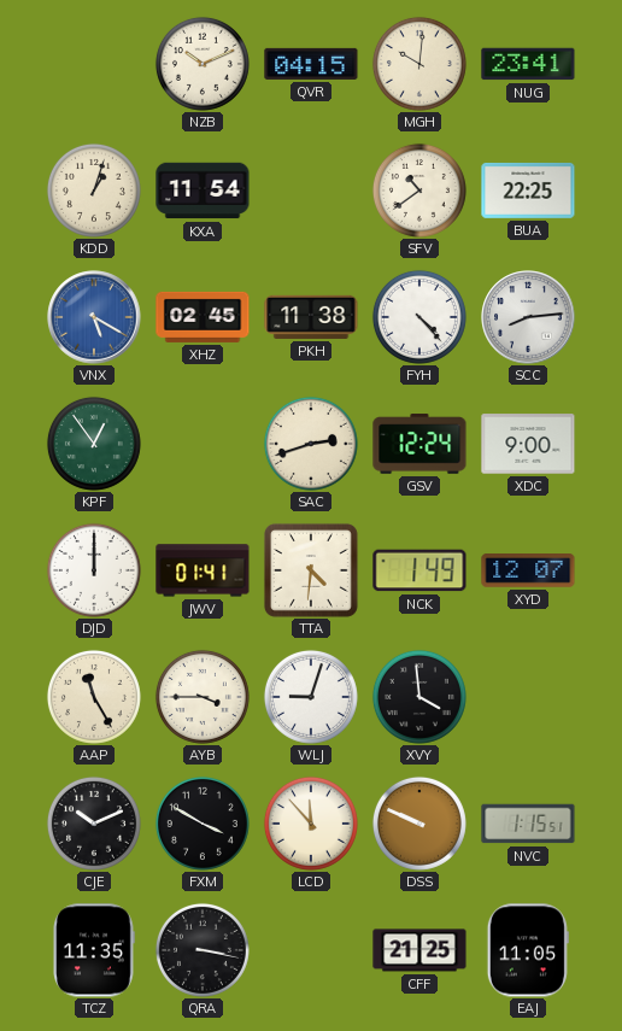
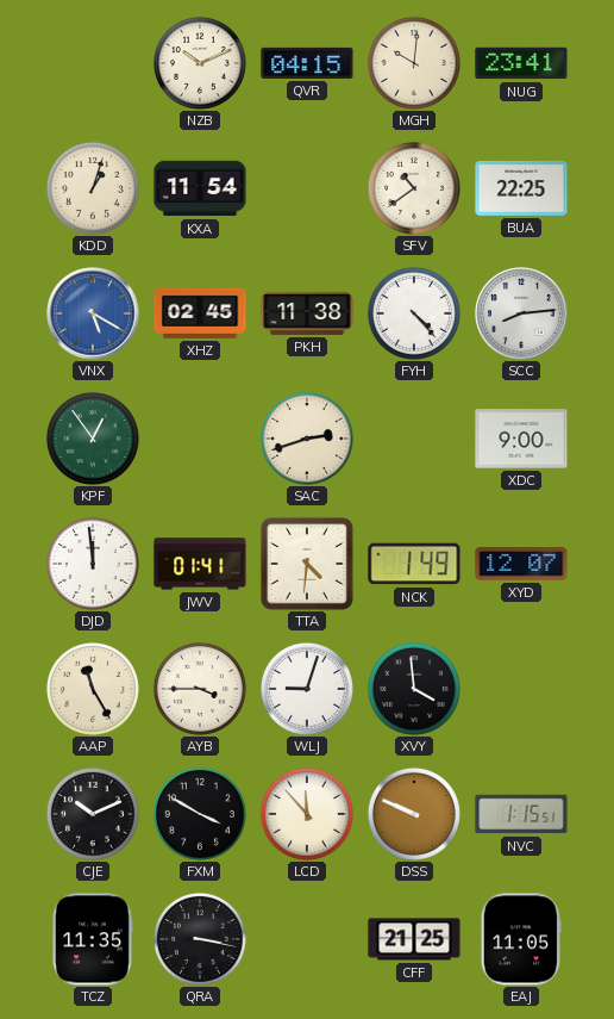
GSV: 12:24 -> none
DJD: 12:00 -> 11:59
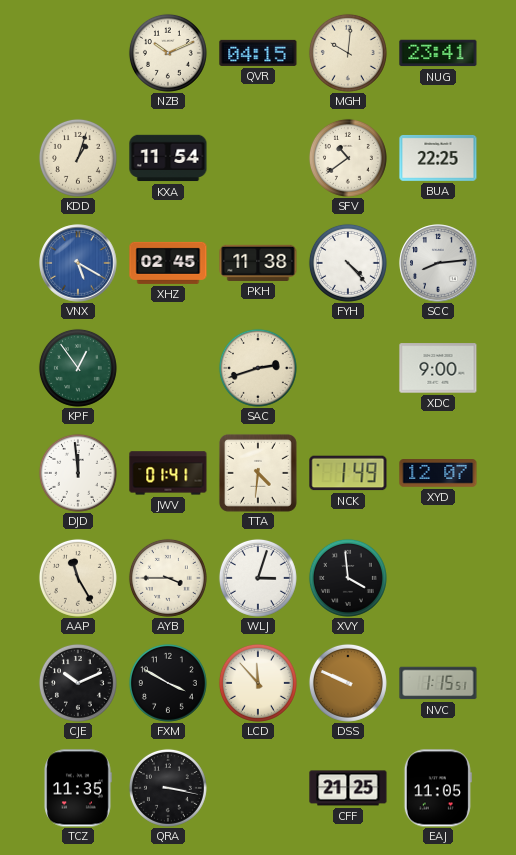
WLJ: 9:03 -> 3:03
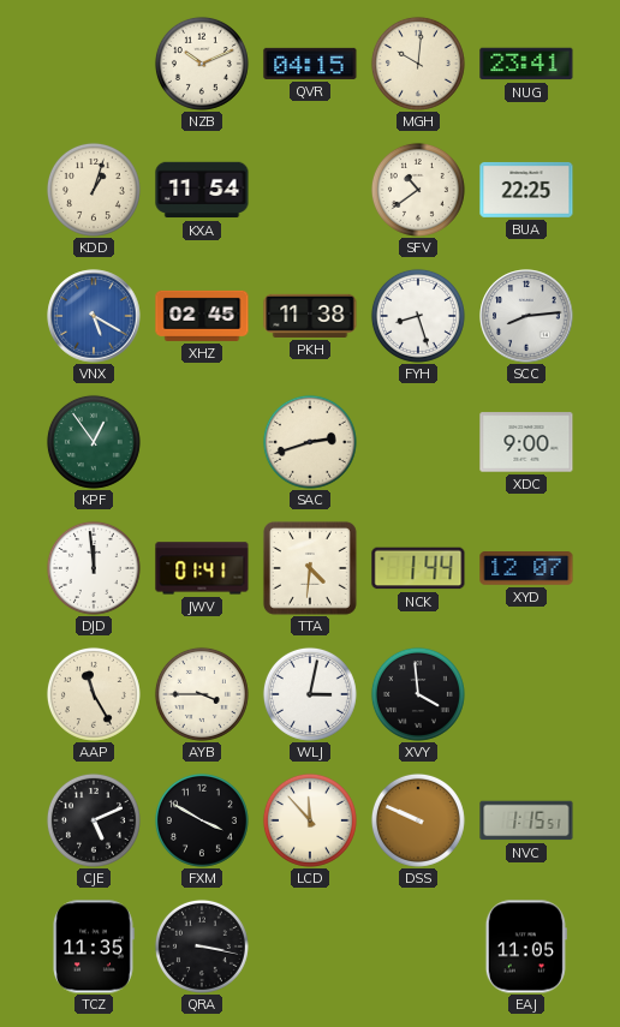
FYH: 4:23 -> 8:27
NCK: 1:49 -> 1:44
WLJ: 3:03 -> 3:02
CJE: 10:11 -> 5:11
CFF: 21:25 -> none
